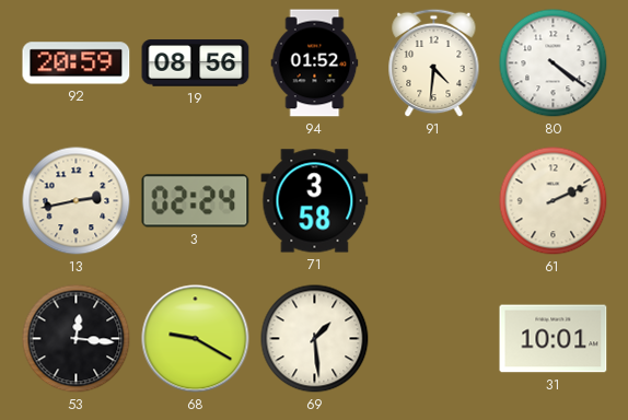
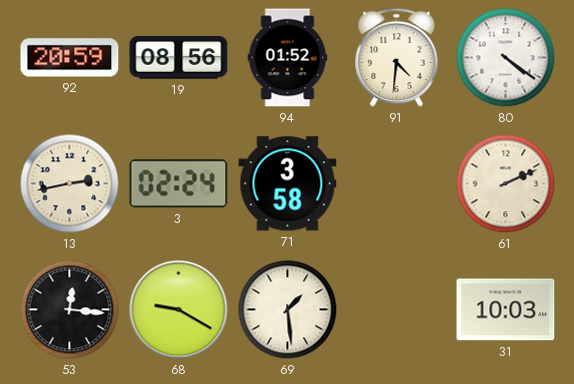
31: 10:01 -> 10:03
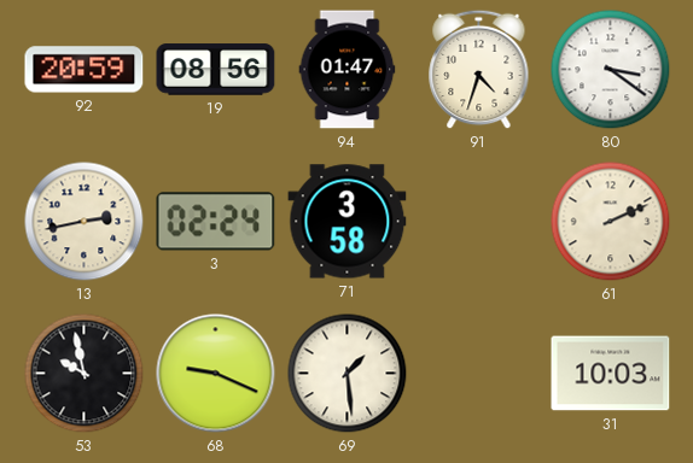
94: 01:52 -> 01:47
91: 4:31 -> 4:33
80: 4:21 -> 3:21
53: 12:16 -> 9:58
68: 9:20 -> 9:19
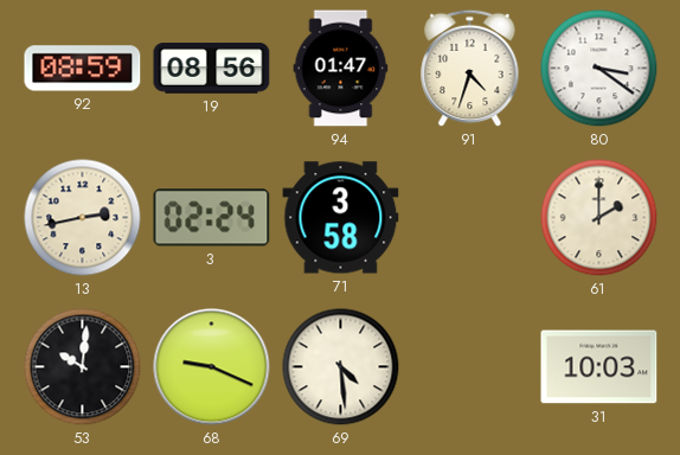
92: 20:59 -> 08:59
61: 2:11 -> 2:00
53: 9:58 -> 10:01
69: 1:29 -> 4:29
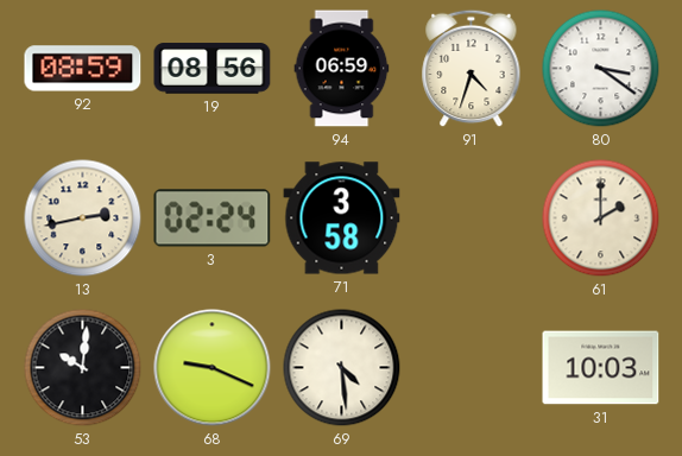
94: 01:47 -> 06:59
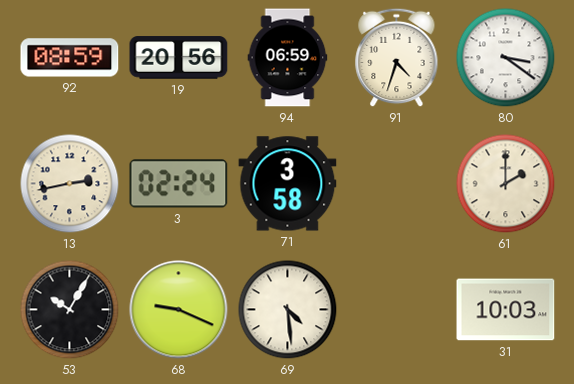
19: 08:56 -> 20:56
53: 10:01 -> 10:05
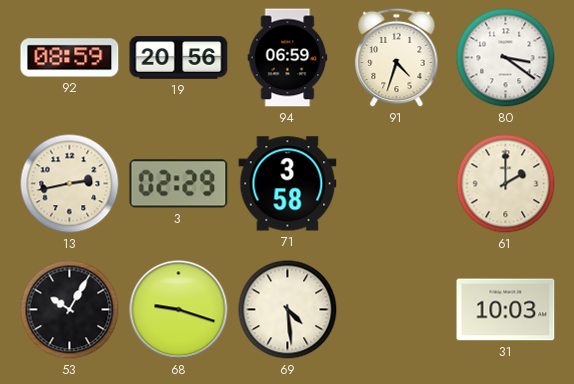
3: 02:24 -> 02:29
68: 9:19 -> 9:18
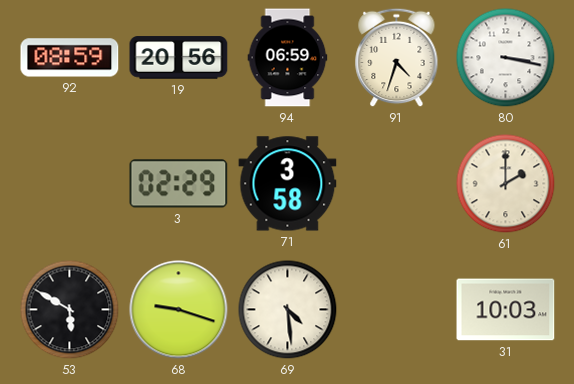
80: 3:21 -> 3:17
13: 2:43 -> none
53: 10:05 -> 5:50
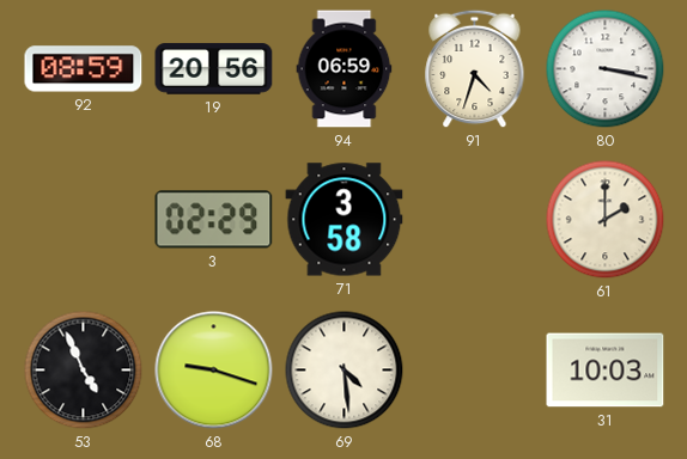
53: 5:50 -> 4:56
